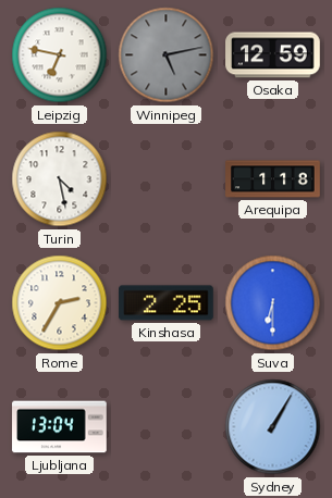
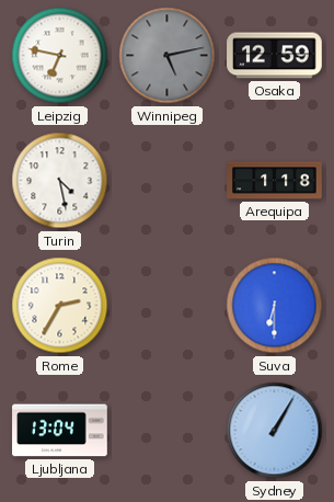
Kinshasa: 2:25 -> none
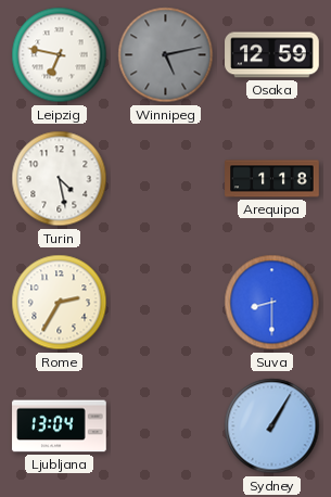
Suva: 6:30 -> 8:30
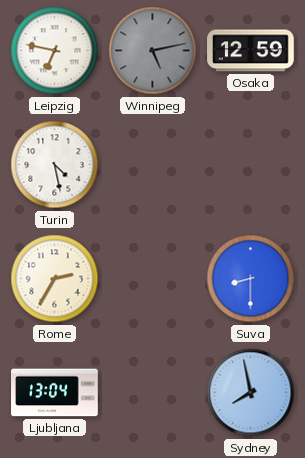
Arequipa: 1:18 -> none
Sydney: 1:05 -> 7:58
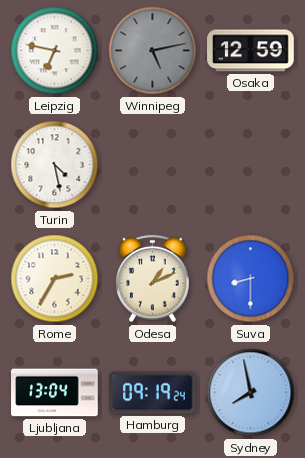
Odesa: none -> 1:11
Hamburg: none -> 09:19
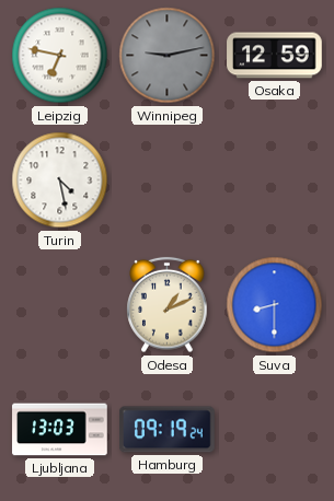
Winnipeg: 5:13 -> 9:13
Rome: 2:35 -> none
Ljubljana: 13:04 -> 13:03
Sydney: 7:58 -> none
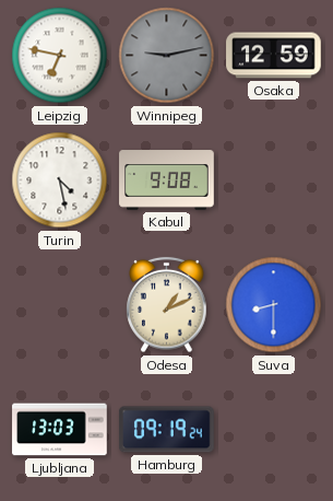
Kabul: none -> 9:08
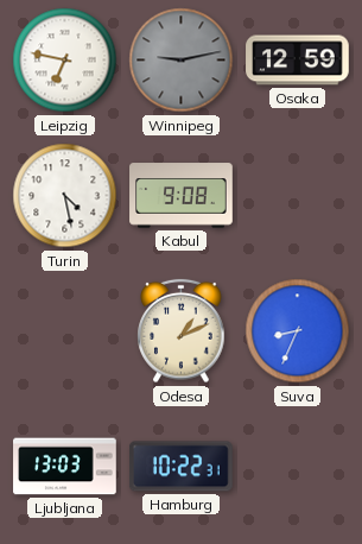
Suva: 8:30 -> 8:34
Hamburg: 09:19 -> 10:22
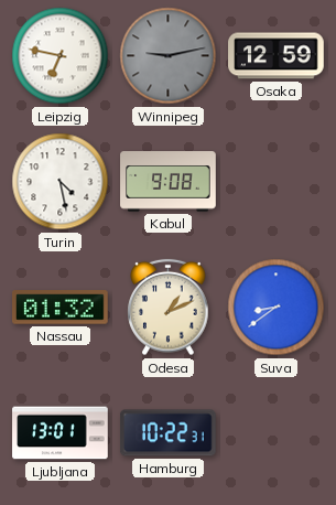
Nassau: none -> 01:32
Suva: 8:34 -> 8:39
Ljubljana: 13:03 -> 13:01
